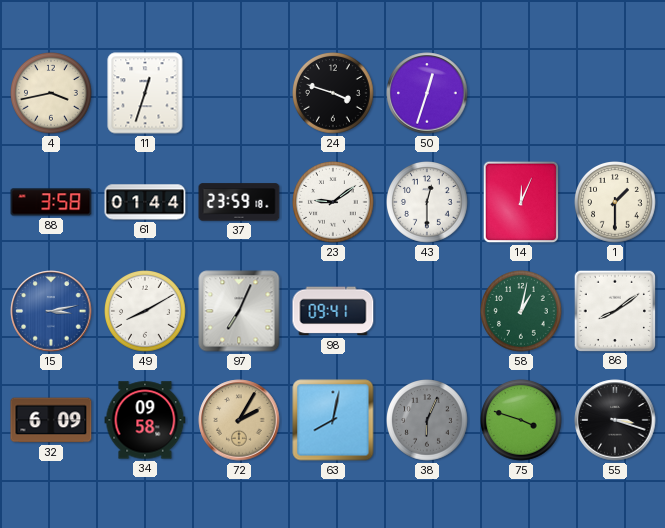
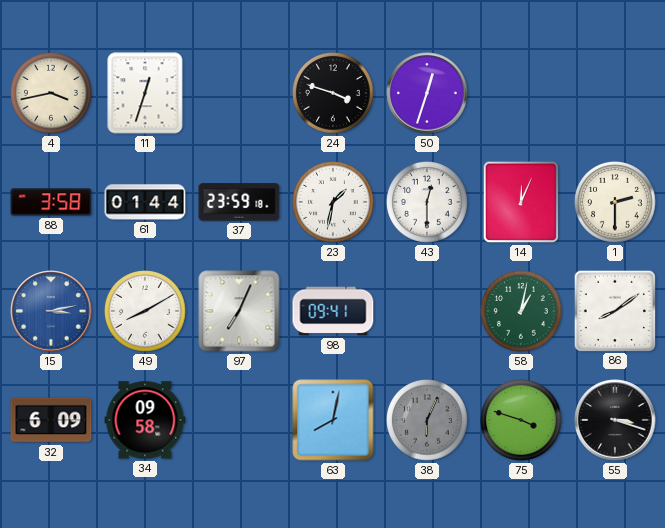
23: 9:09 -> 1:32
1: 1:30 -> 2:30
72: 2:05 -> none
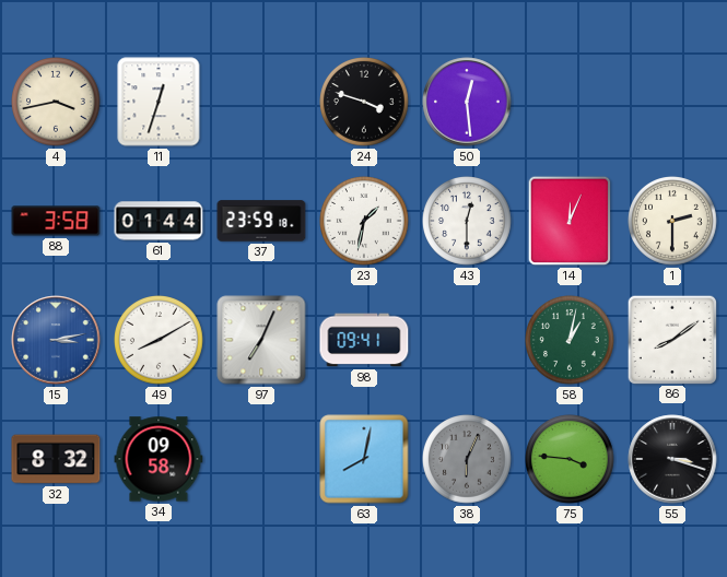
50: 12:33 -> 12:29
32: 6:09 -> 8:32
75: 3:48 -> 3:46
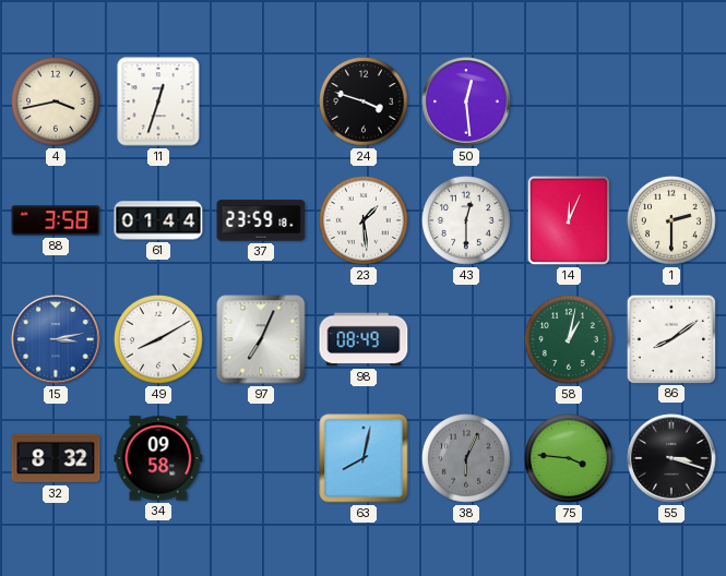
23: 1:32 -> 1:29
98: 09:41 -> 08:49
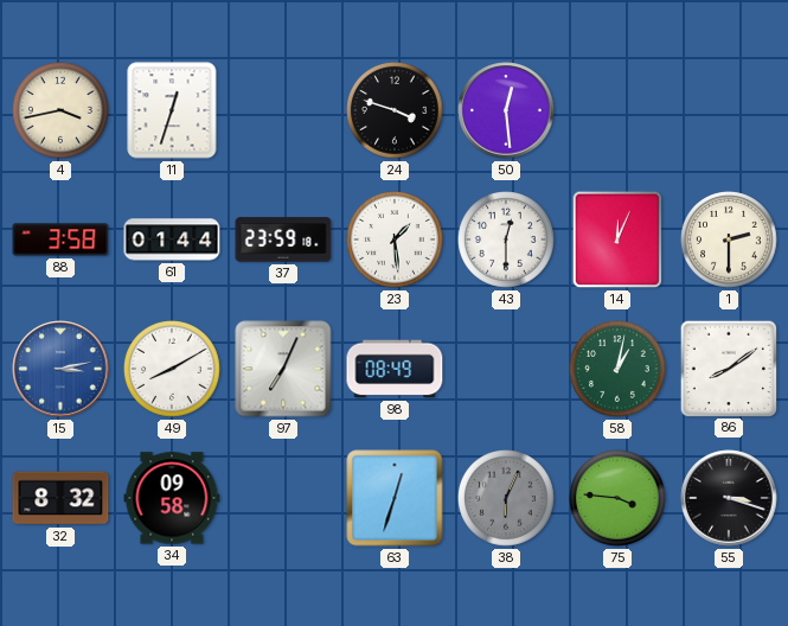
63: 8:02 -> 12:33
